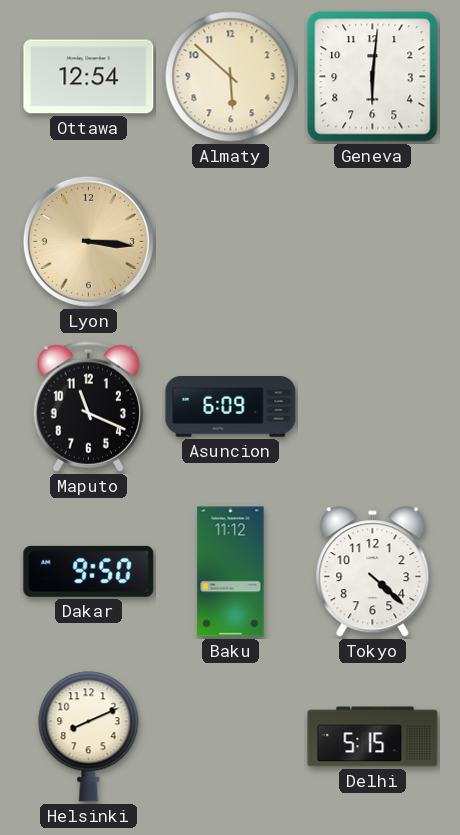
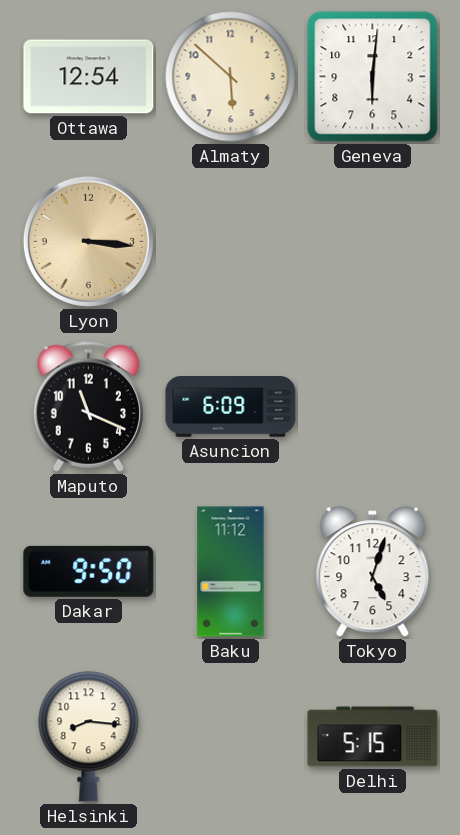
Tokyo: 4:22 -> 5:03
Helsinki: 8:11 -> 8:16
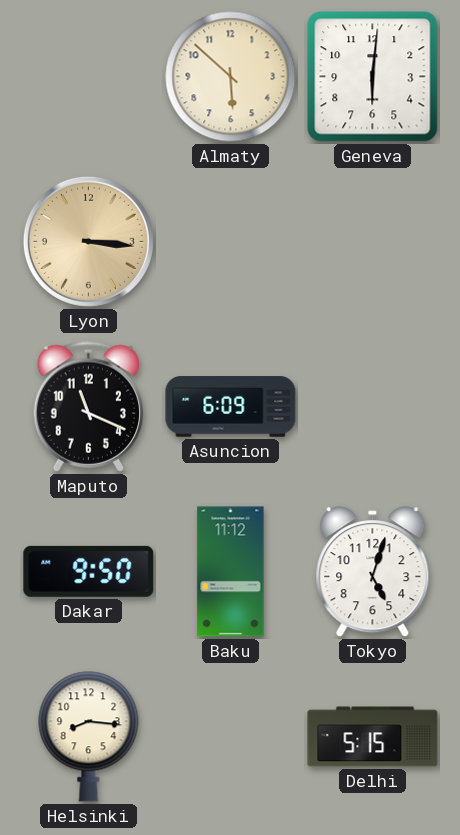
Ottawa: 12:54 -> none
